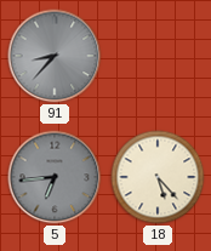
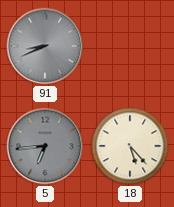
91: 8:37 -> 8:41
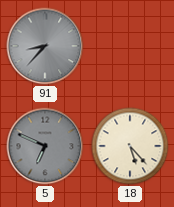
91: 8:41 -> 8:37
5: 6:44 -> 6:49
